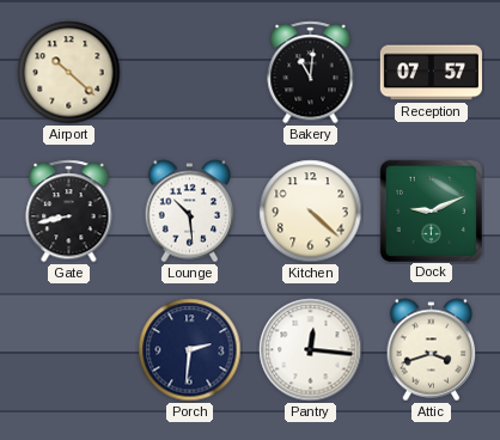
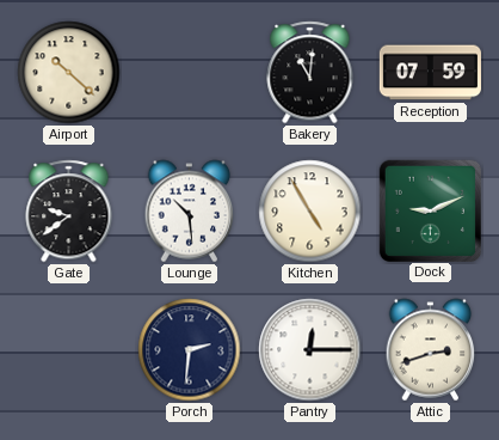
Reception: 07:57 -> 07:59
Gate: 8:43 -> 9:39
Kitchen: 4:22 -> 4:55
Pantry: 12:16 -> 12:15
Attic: 3:42 -> 2:42
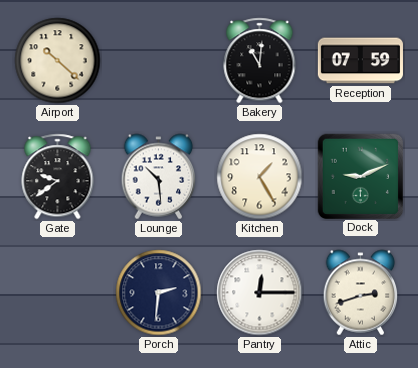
Kitchen: 4:55 -> 1:25
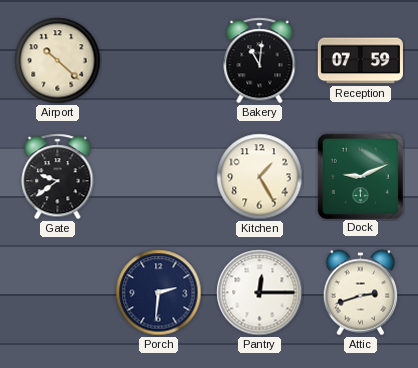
Lounge: 10:29 -> none
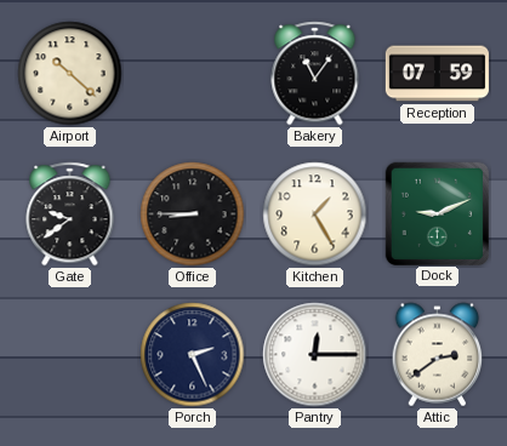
Bakery: 11:01 -> 11:06
Office: none -> 8:45
Porch: 2:31 -> 2:26
Attic: 2:42 -> 2:39
